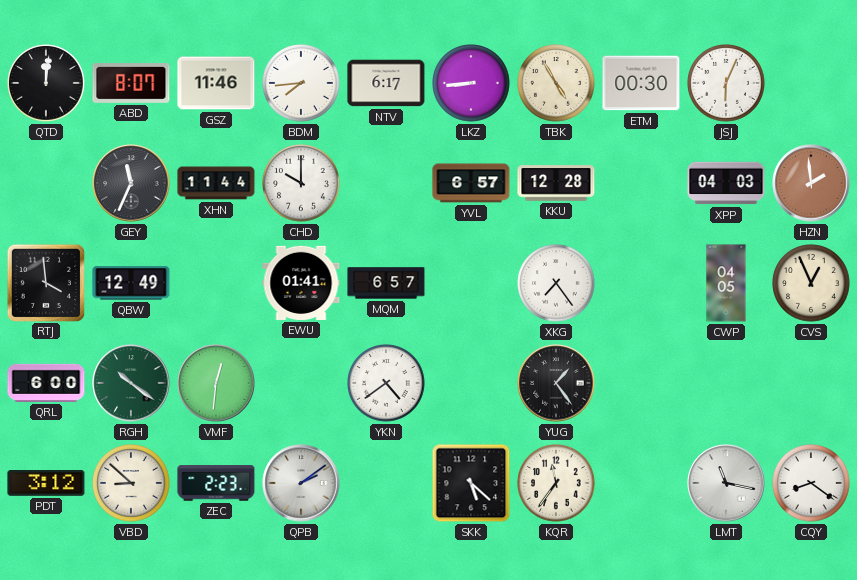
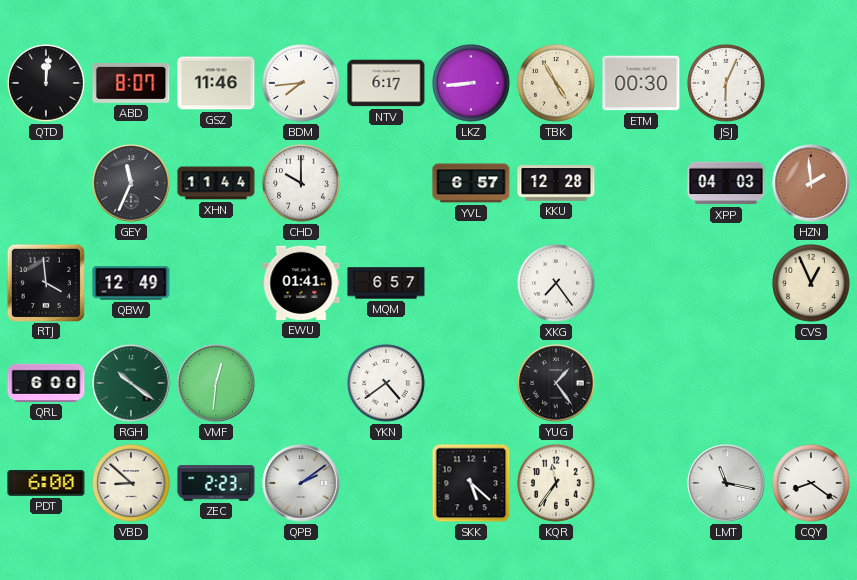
CWP: 04:05 -> none
PDT: 3:12 -> 6:00
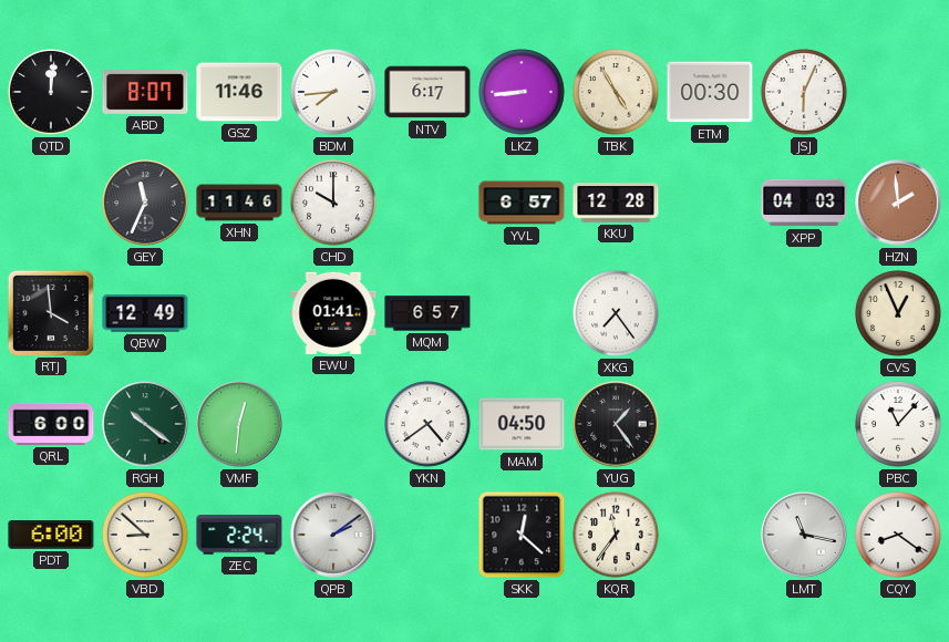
XHN: 11:44 -> 11:46
MAM: none -> 04:50
PBC: none -> 11:07
ZEC: 2:23 -> 2:24
SKK: 5:22 -> 12:22
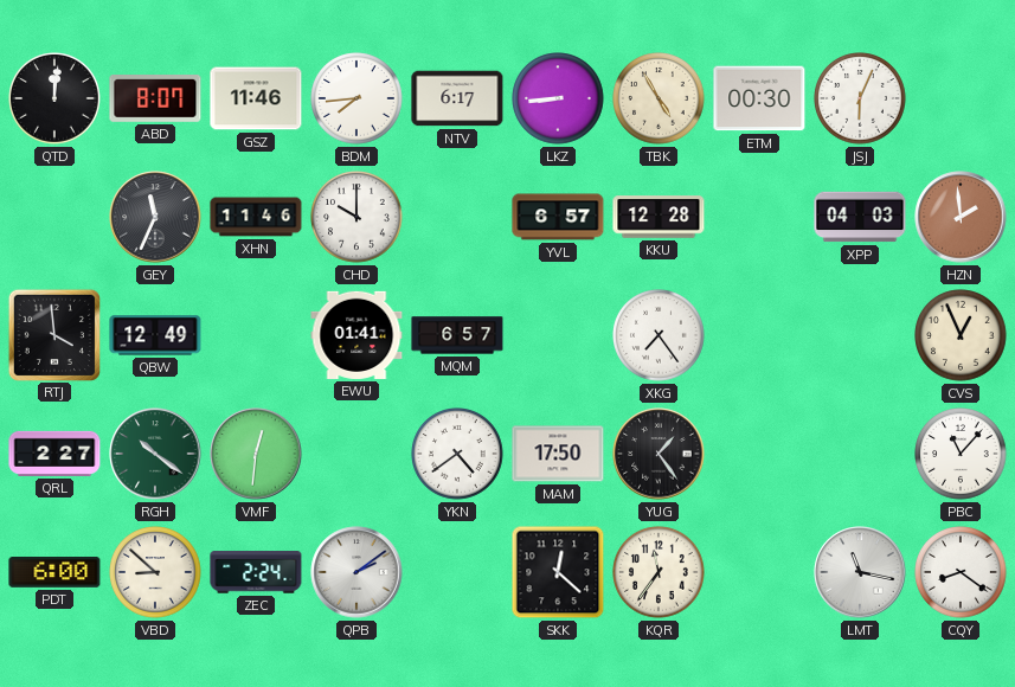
QRL: 6:00 -> 2:27
MAM: 04:50 -> 17:50
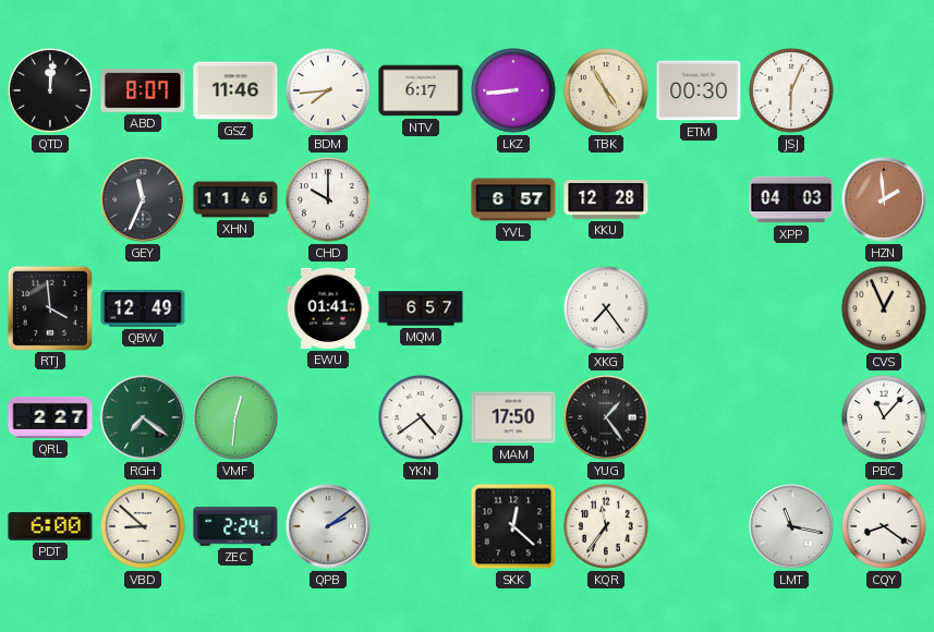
RGH: 10:21 -> 7:21
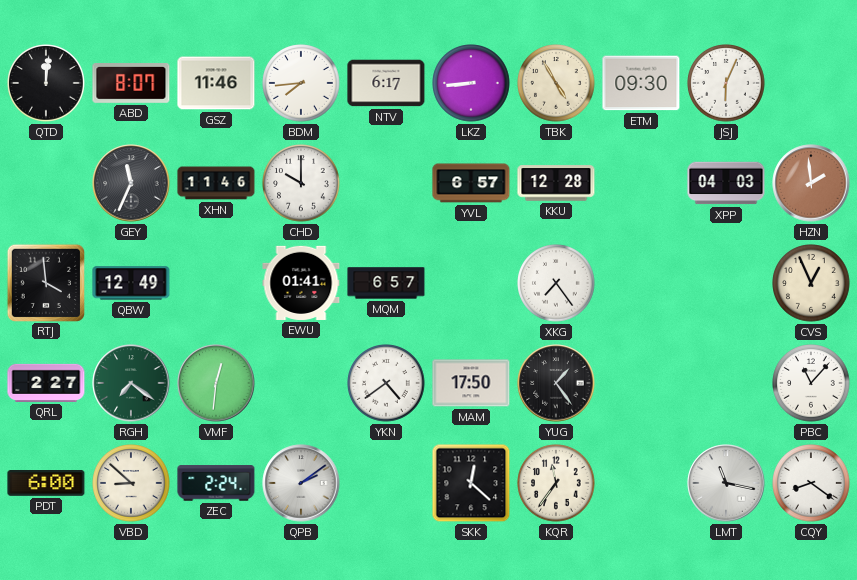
ETM: 00:30 -> 09:30
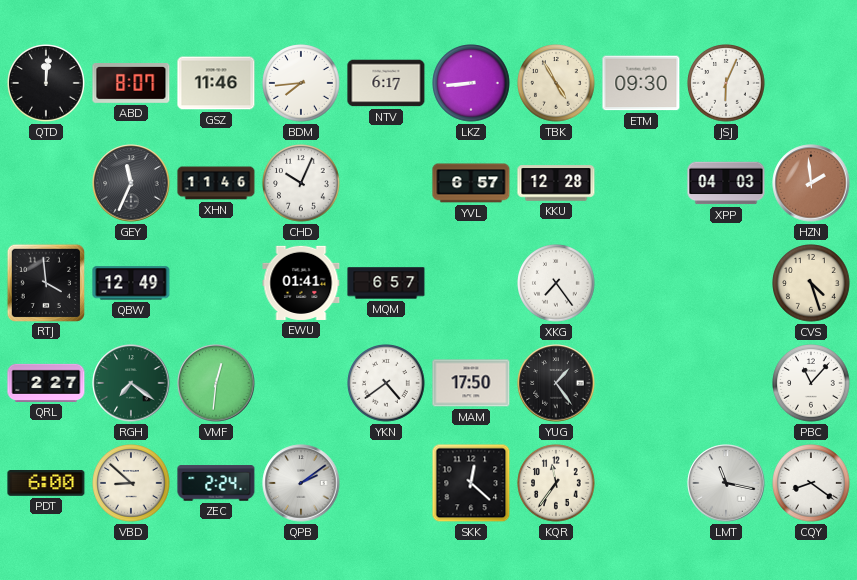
CHD: 10:00 -> 10:04
CVS: 12:56 -> 4:27
